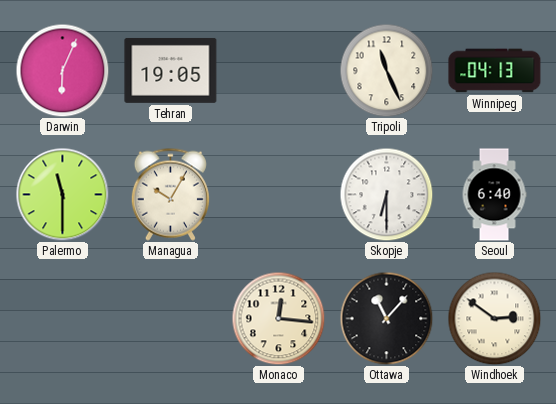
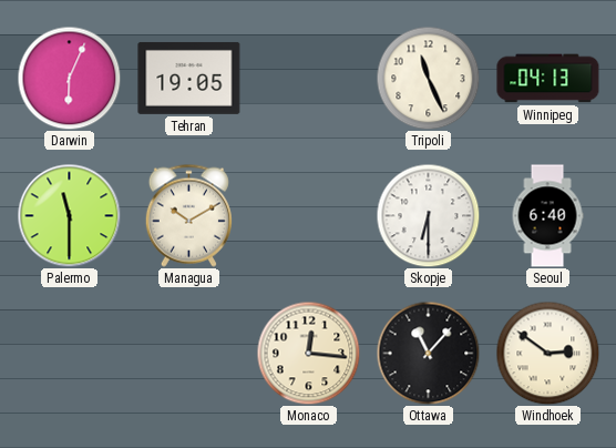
Managua: 10:05 -> 10:10
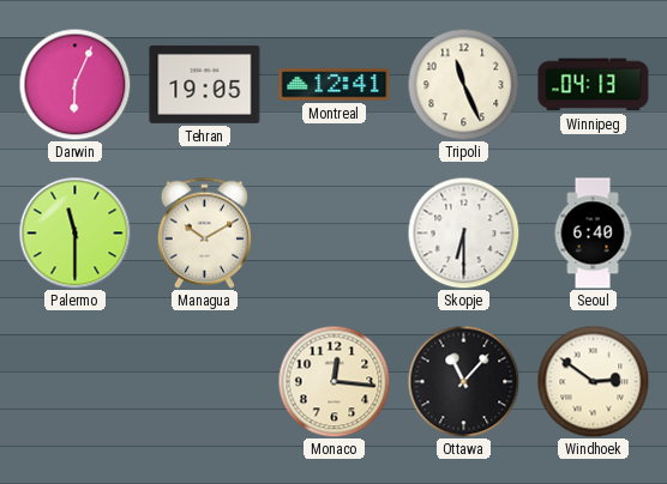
Montreal: none -> 12:41
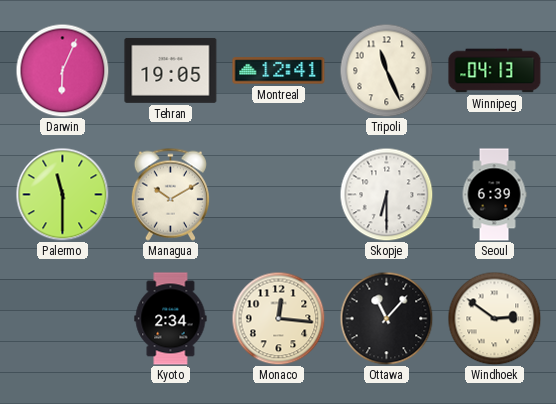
Seoul: 6:40 -> 6:39
Kyoto: none -> 2:34
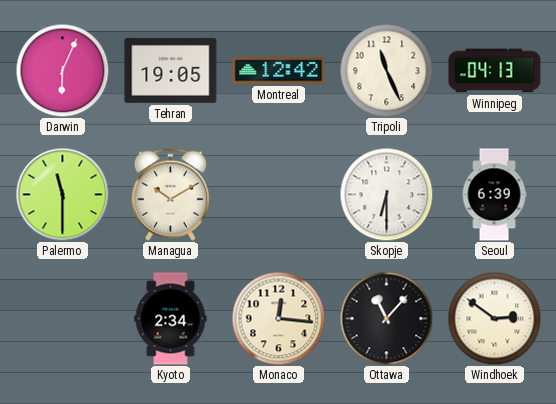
Montreal: 12:41 -> 12:42
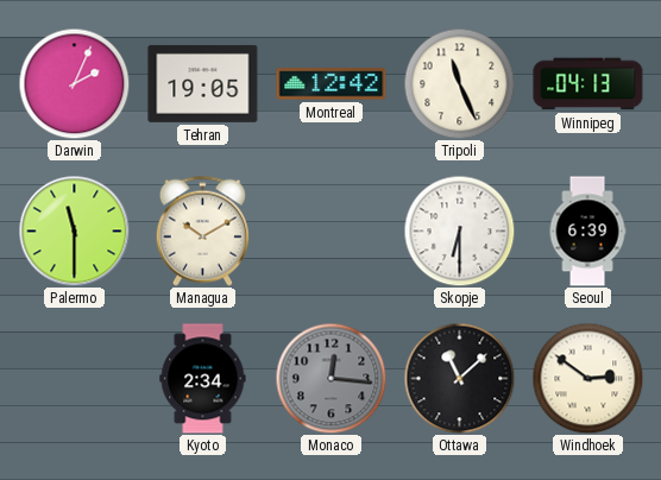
Darwin: 6:04 -> 2:04
Monaco dial: cream -> grey
Ottawa: 11:07 -> 11:08
